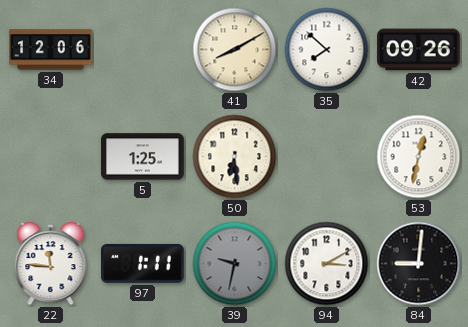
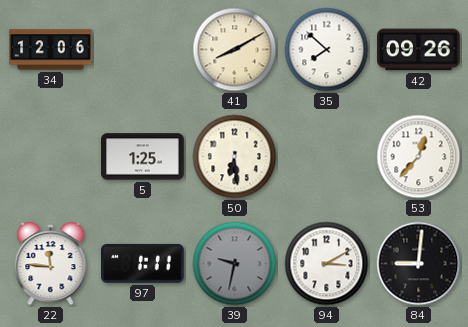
53: 12:32 -> 12:37
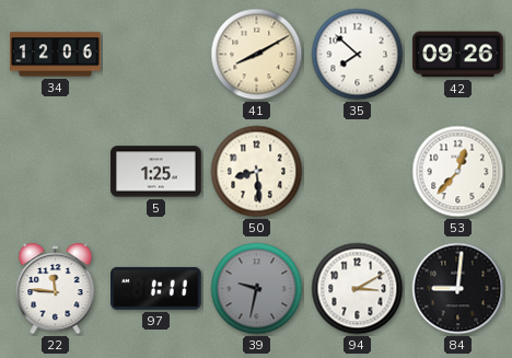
50: 6:29 -> 8:29
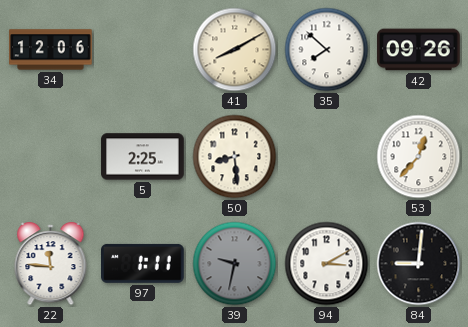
5: 1:25 -> 2:25
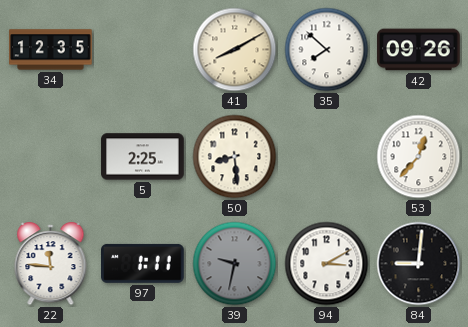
34: 12:06 -> 12:35
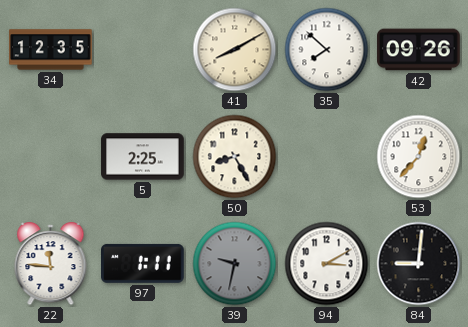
50: 8:29 -> 8:25
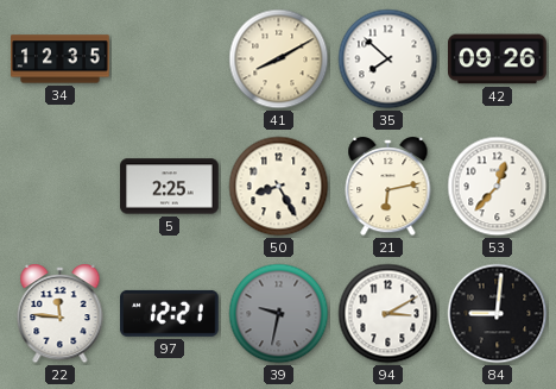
21: none -> 6:13
97: 1:11 -> 12:21
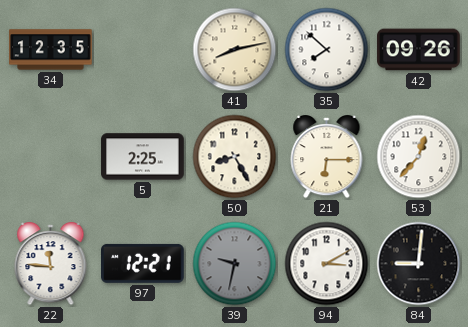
41: 8:10 -> 8:13
21: 6:13 -> 6:15
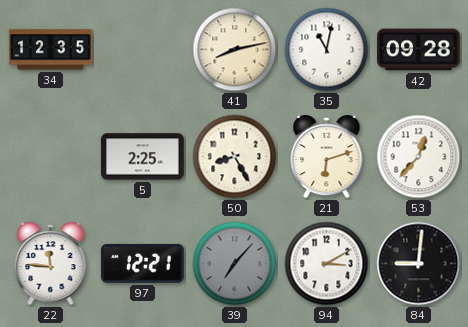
35: 7:52 -> 11:02
42: 09:26 -> 09:28
21: 6:15 -> 6:12
39: 9:32 -> 7:07
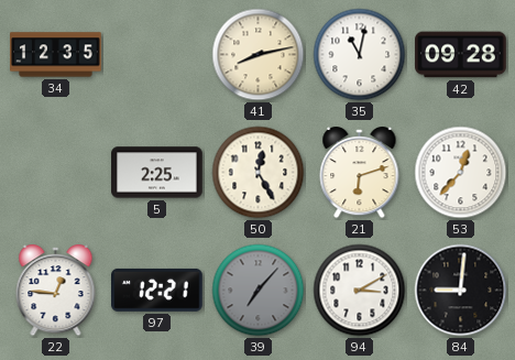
50: 8:25 -> 12:25
22: 11:46 -> 12:46
